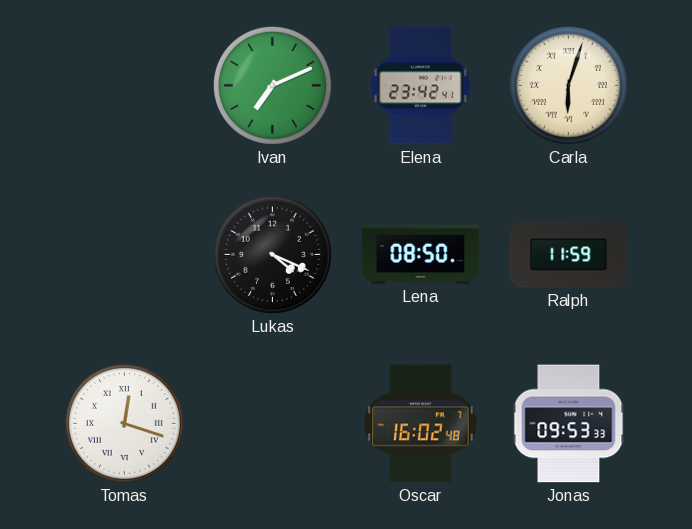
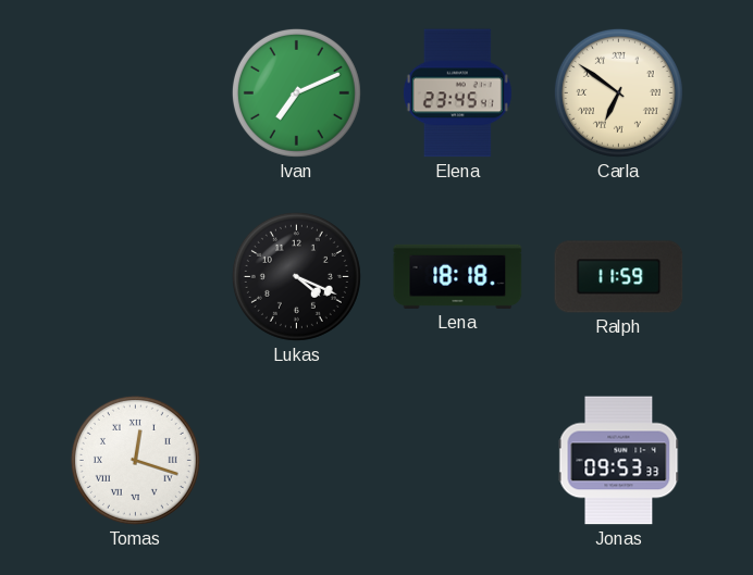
Elena: 23:42 -> 23:45
Carla: 6:03 -> 6:51
Lena: 08:50 -> 18:18
Oscar: 16:02 -> none
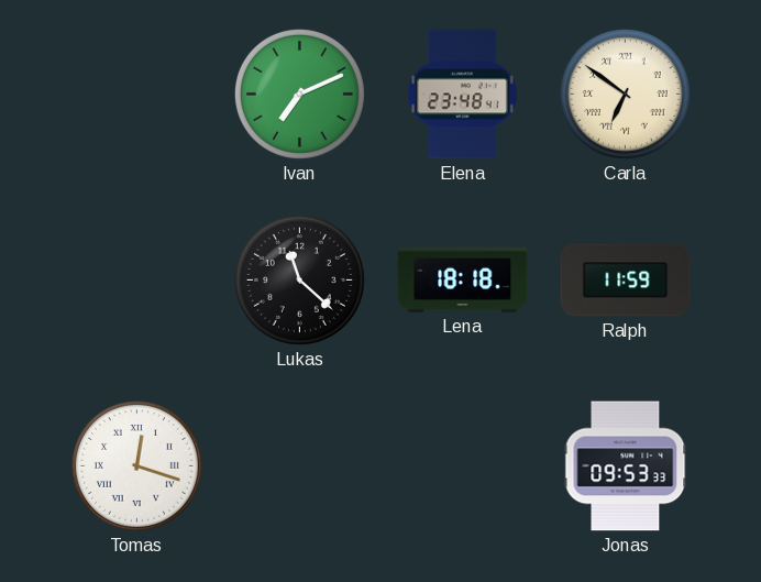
Elena: 23:45 -> 23:48
Lukas: 4:19 -> 11:22
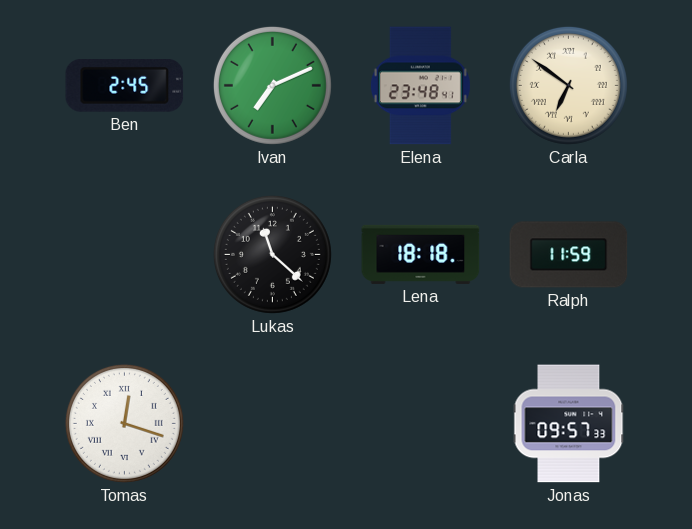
Ben: none -> 2:45
Jonas: 09:53 -> 09:57
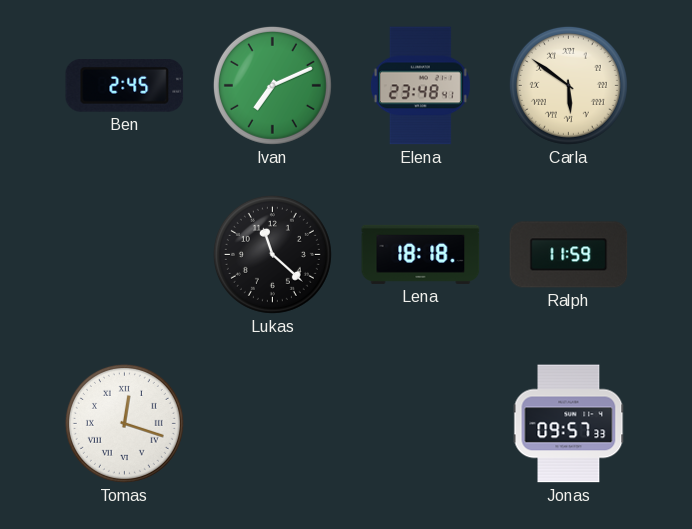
Carla: 6:51 -> 5:51
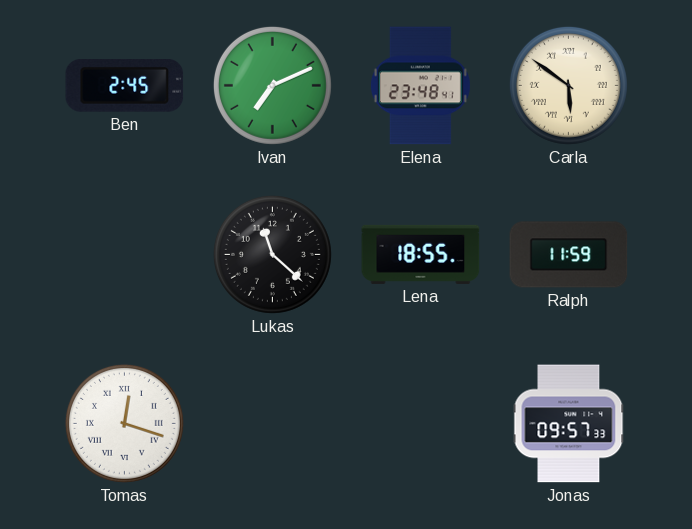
Lena: 18:18 -> 18:55
